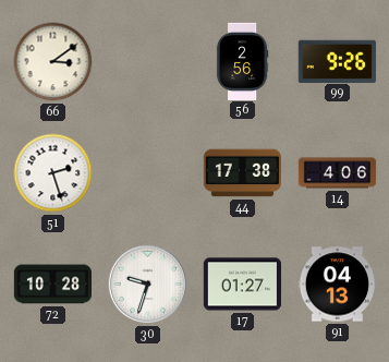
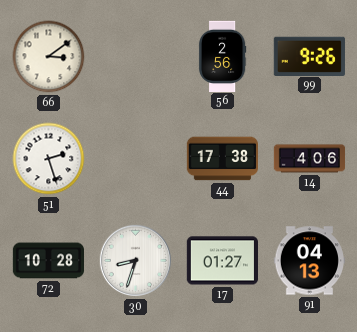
30: 9:33 -> 8:33
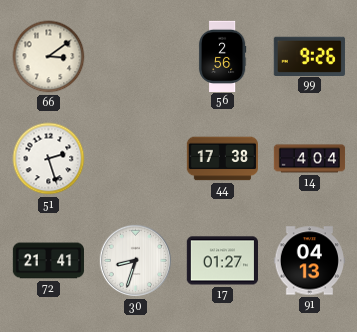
14: 4:06 -> 4:04
72: 10:28 -> 21:41
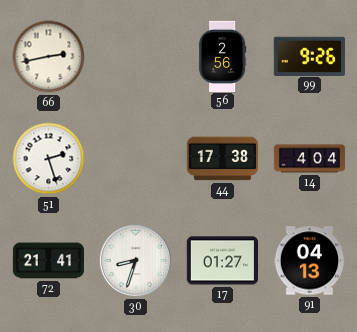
66: 3:09 -> 2:43
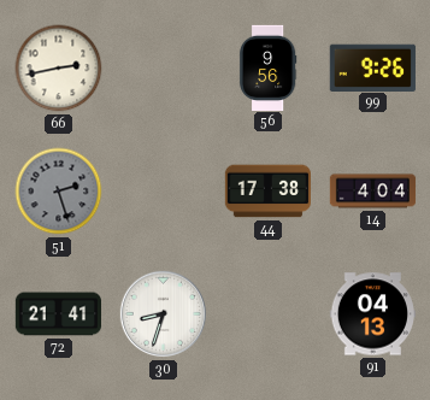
56: 2:56 -> 9:56
51 dial: white -> grey
17: 01:27 -> none
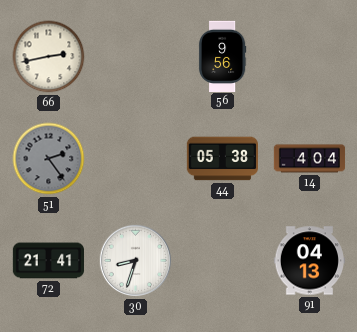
99: 9:26 -> none
51: 2:27 -> 2:24
44: 17:38 -> 05:38
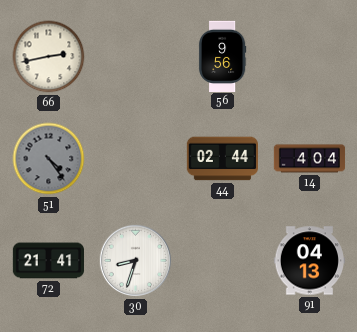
51: 2:24 -> 4:24
44: 05:38 -> 02:44
